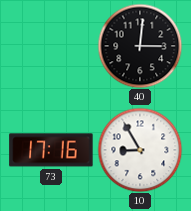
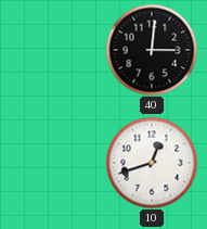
73: 17:16 -> none
10: 8:55 -> 12:42
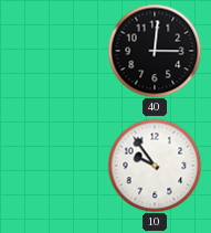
10: 12:42 -> 9:54
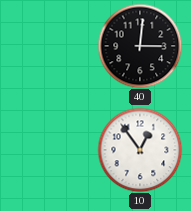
10: 9:54 -> 12:54
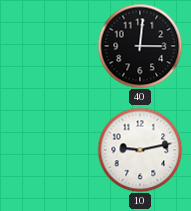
10: 12:54 -> 9:13
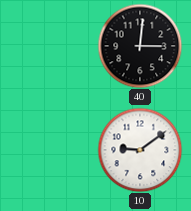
10: 9:13 -> 9:09
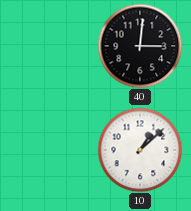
10: 9:09 -> 1:08
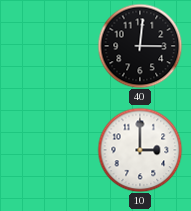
10: 1:08 -> 3:00
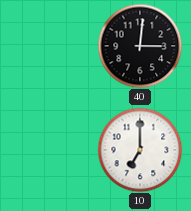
10: 3:00 -> 7:00
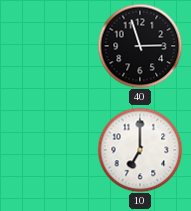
40: 3:01 -> 2:57
